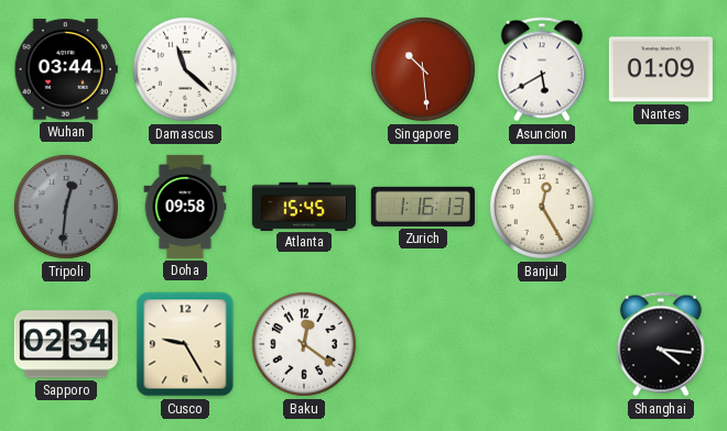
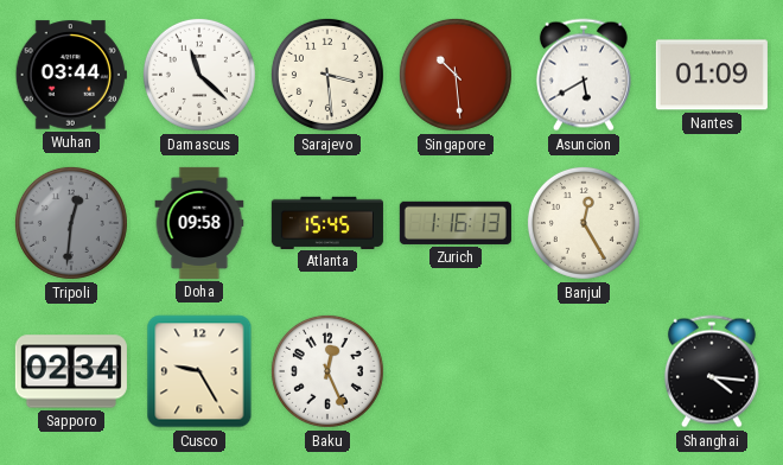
Sarajevo: none -> 3:29
Baku: 12:21 -> 12:26
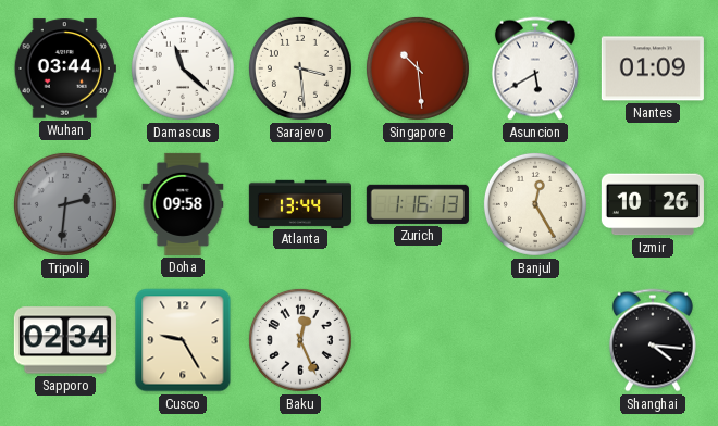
Tripoli: 12:31 -> 2:31
Atlanta: 15:45 -> 13:44
Izmir: none -> 10:26
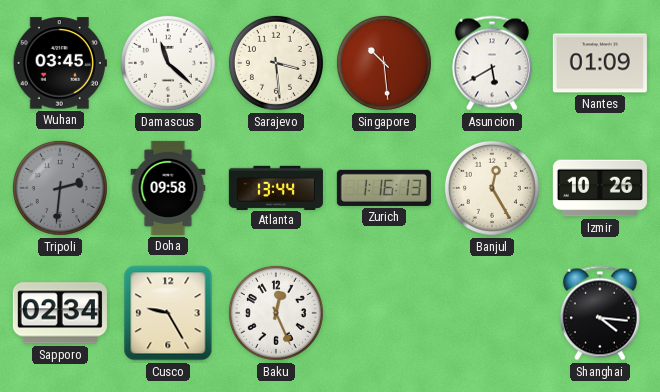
Wuhan: 03:44 -> 03:45
